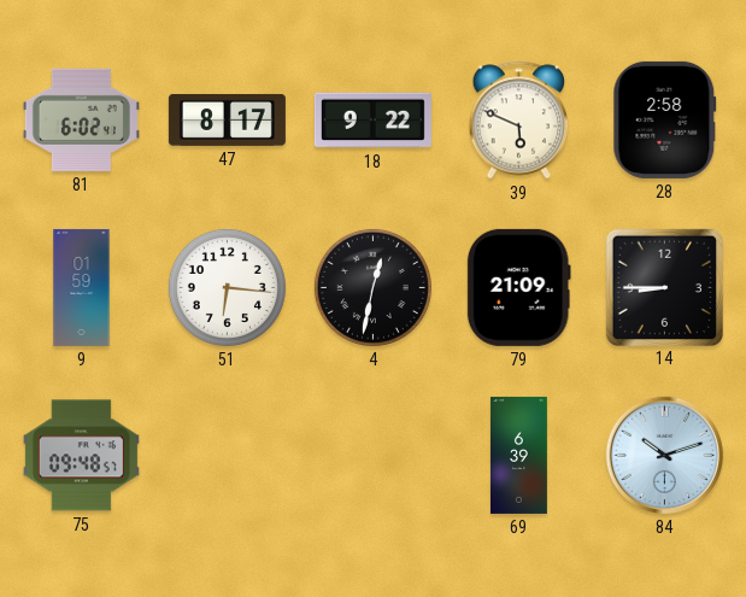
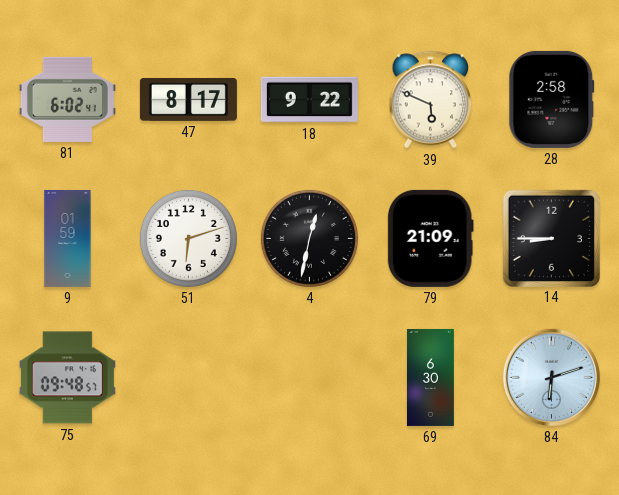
51: 6:16 -> 6:12
69: 6:39 -> 6:30
84: 10:12 -> 6:12
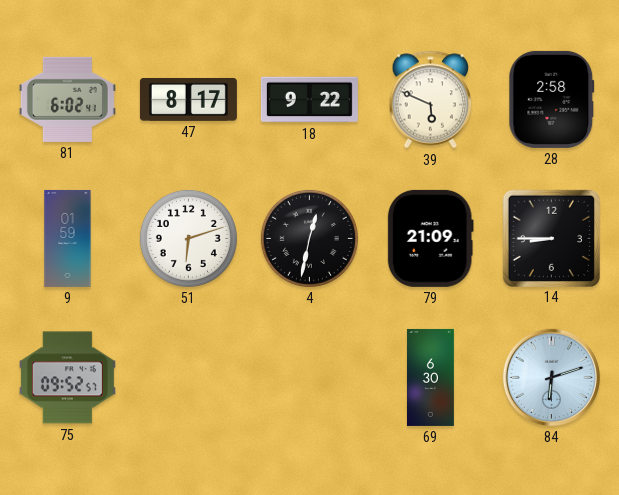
75: 09:48 -> 09:52
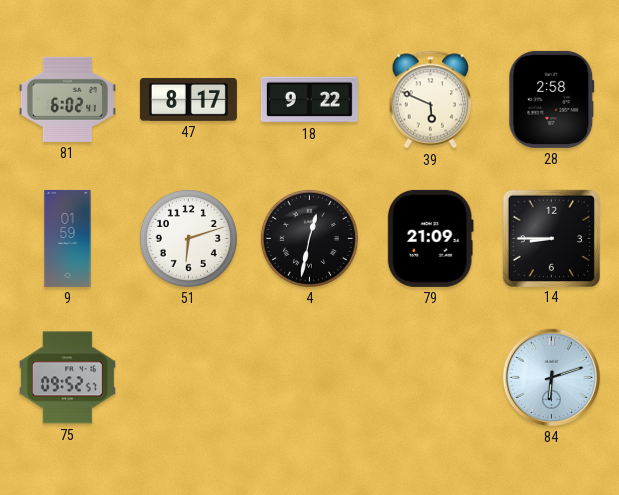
69: 6:30 -> none
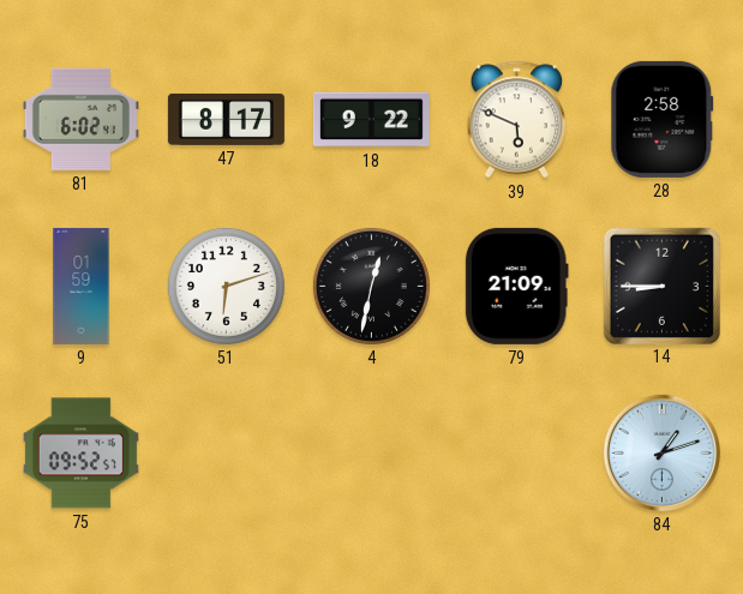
84: 6:12 -> 1:12
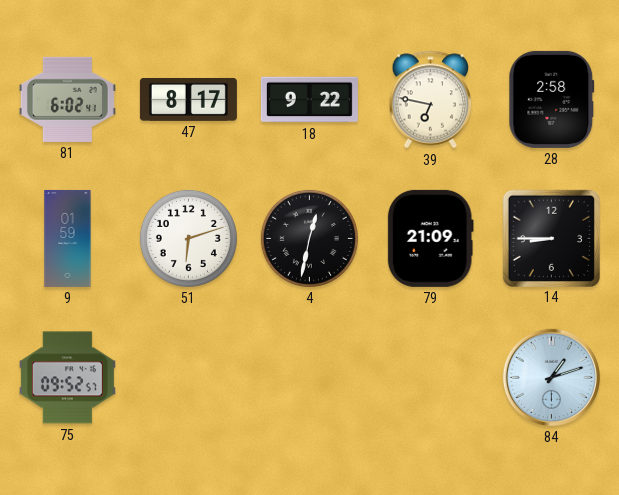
39: 5:49 -> 6:47
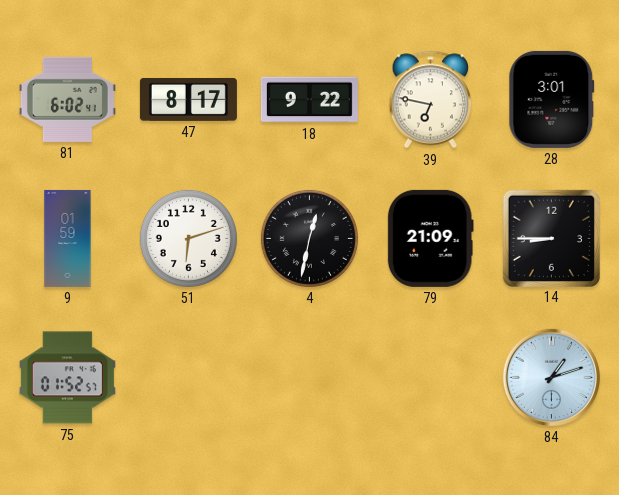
28: 2:58 -> 3:01
75: 09:52 -> 01:52
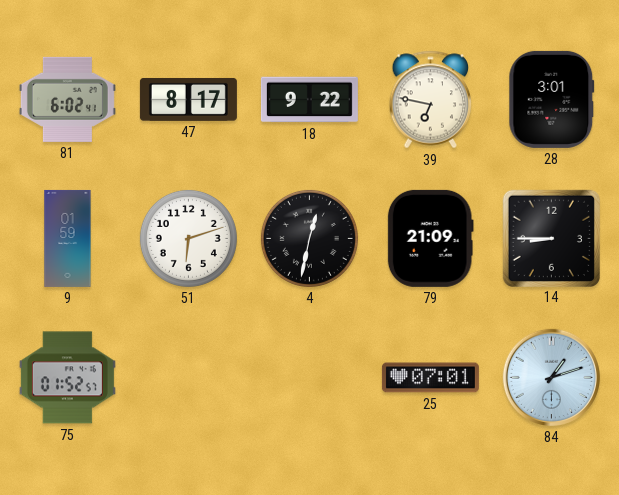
25: none -> 07:01
